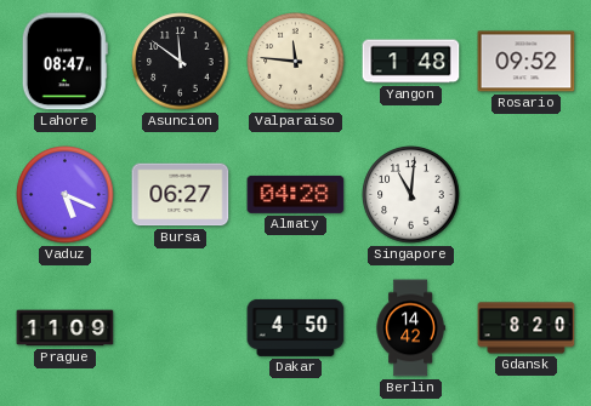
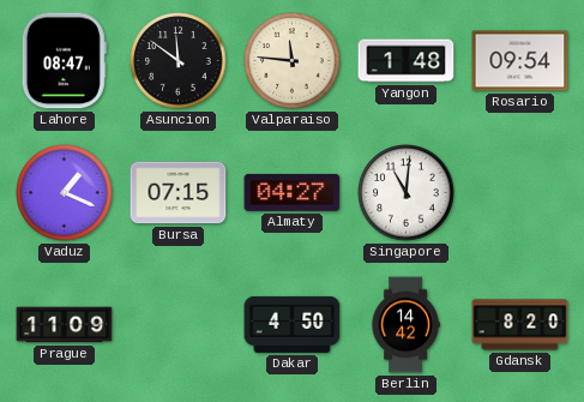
Rosario: 09:52 -> 09:54
Vaduz: 5:19 -> 1:19
Bursa: 06:27 -> 07:15
Almaty: 04:28 -> 04:27
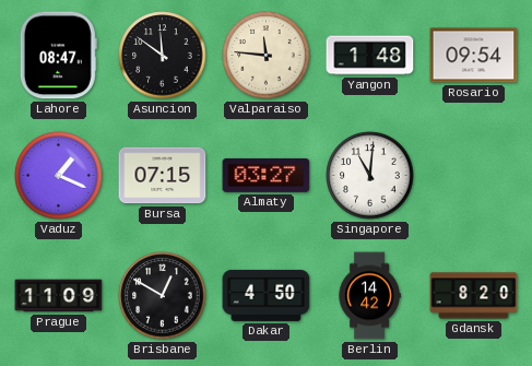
Almaty: 04:27 -> 03:27
Brisbane: none -> 12:50
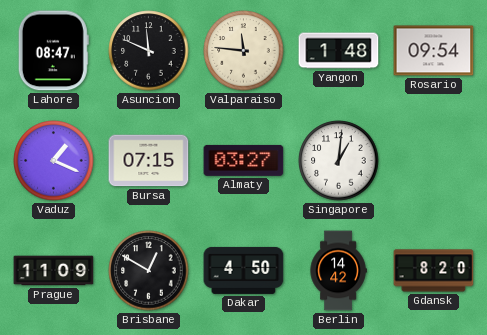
Asuncion: 11:51 -> 11:49
Singapore: 11:01 -> 1:01
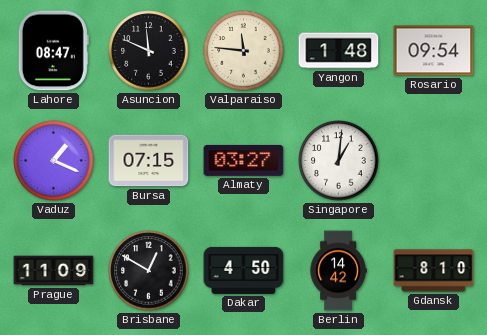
Gdansk: 8:20 -> 8:10
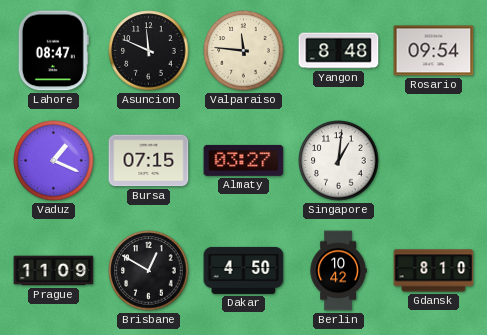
Yangon: 1:48 -> 8:48
Berlin: 14:42 -> 10:42
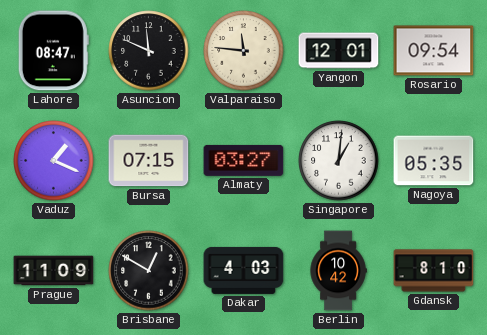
Yangon: 8:48 -> 12:01
Nagoya: none -> 05:35
Dakar: 4:50 -> 4:03
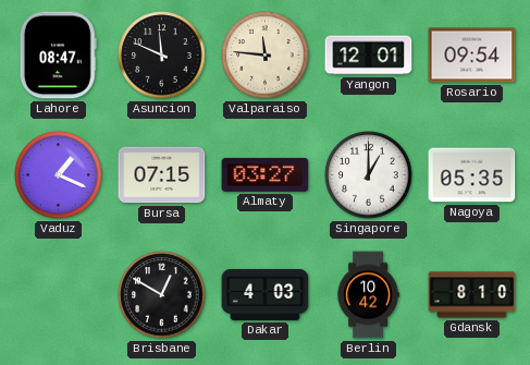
Singapore: 1:01 -> 1:00
Prague: 11:09 -> none
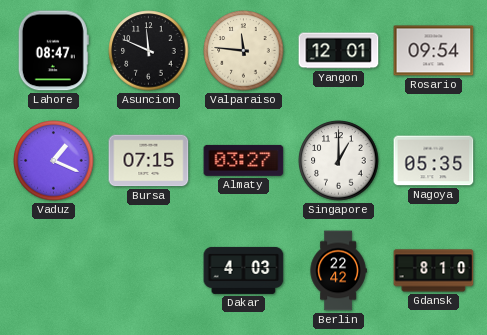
Brisbane: 12:50 -> none
Berlin: 10:42 -> 22:42
